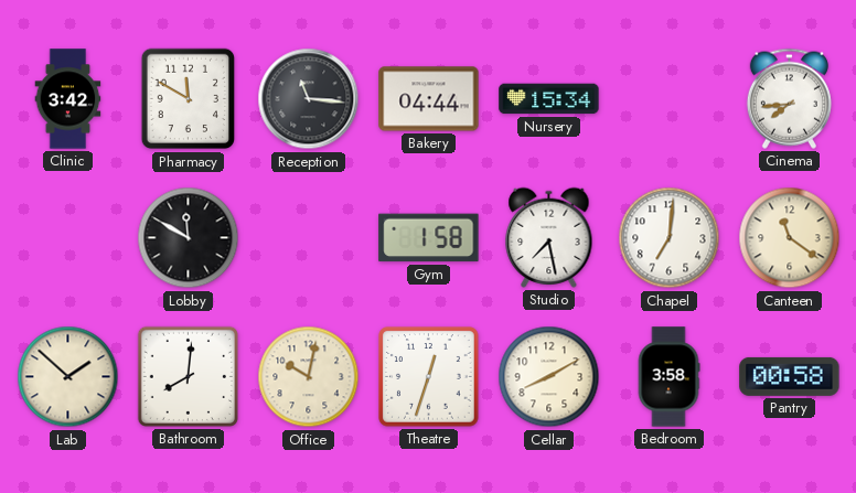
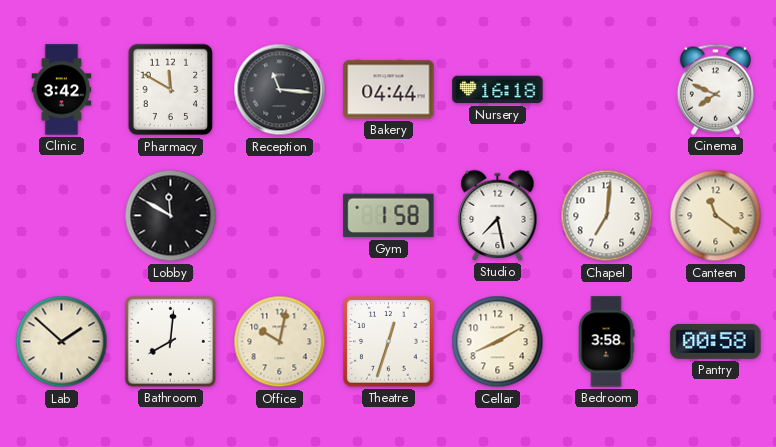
Nursery: 15:34 -> 16:18
Cinema: 7:44 -> 7:49
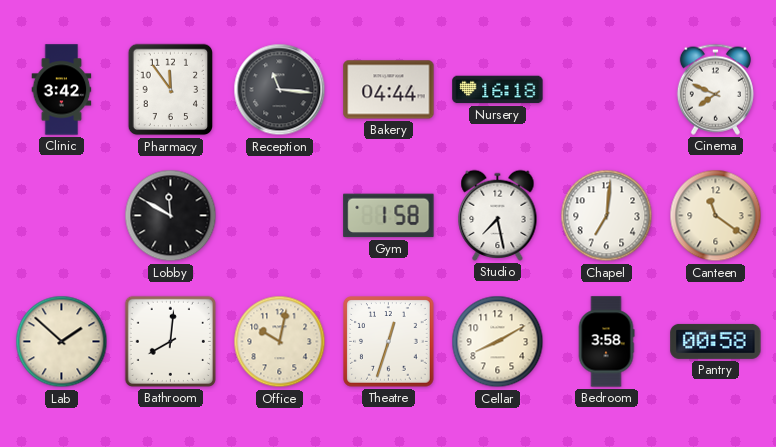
Pharmacy: 11:50 -> 11:54
